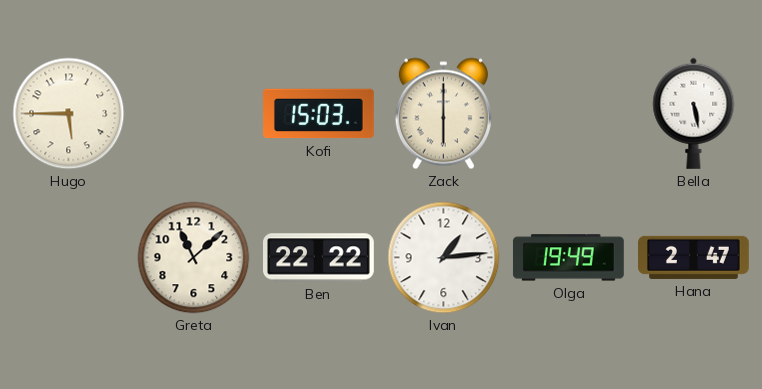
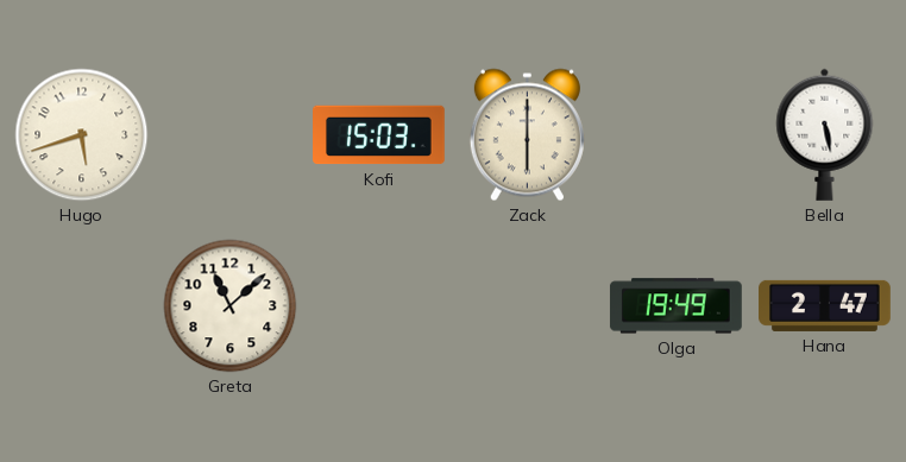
Hugo: 5:45 -> 5:42
Ben: 22:22 -> none
Ivan: 1:14 -> none
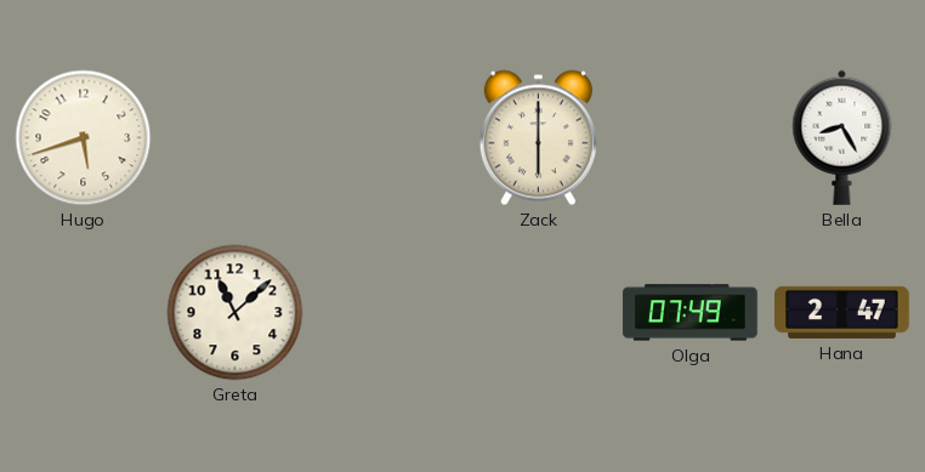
Kofi: 15:03 -> none
Bella: 5:28 -> 8:25
Olga: 19:49 -> 07:49
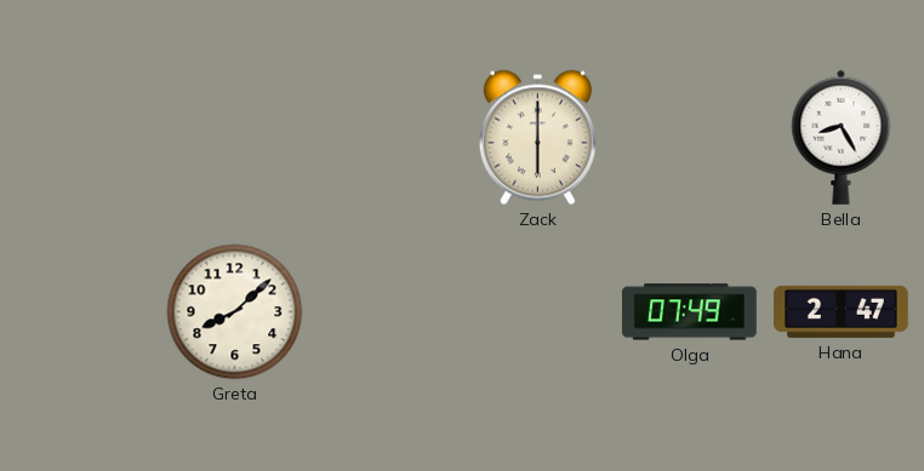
Hugo: 5:42 -> none
Greta: 11:08 -> 8:08
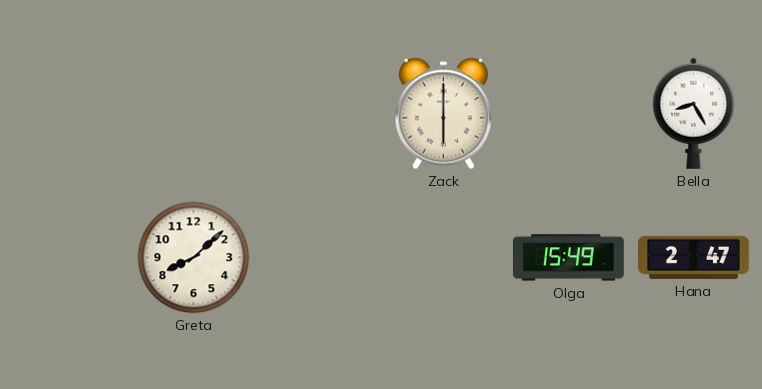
Olga: 07:49 -> 15:49
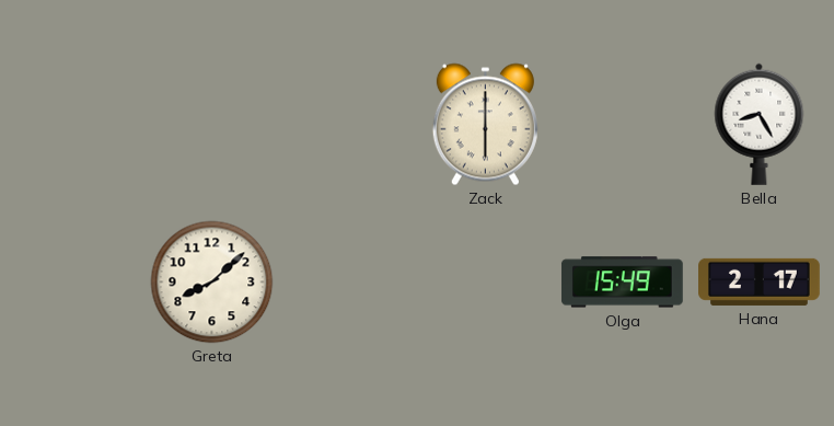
Hana: 2:47 -> 2:17
